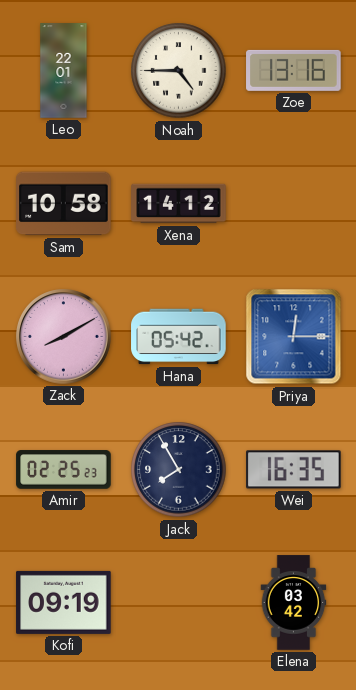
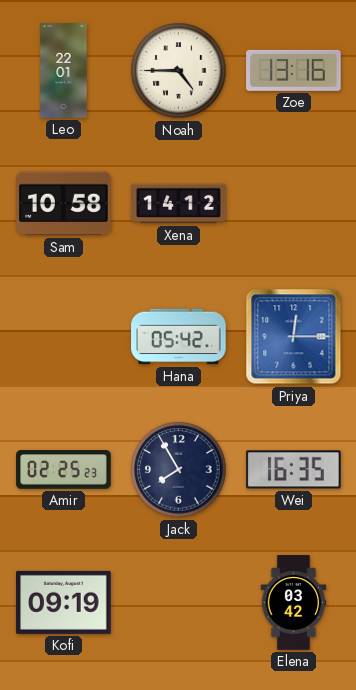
Zack: 8:10 -> none
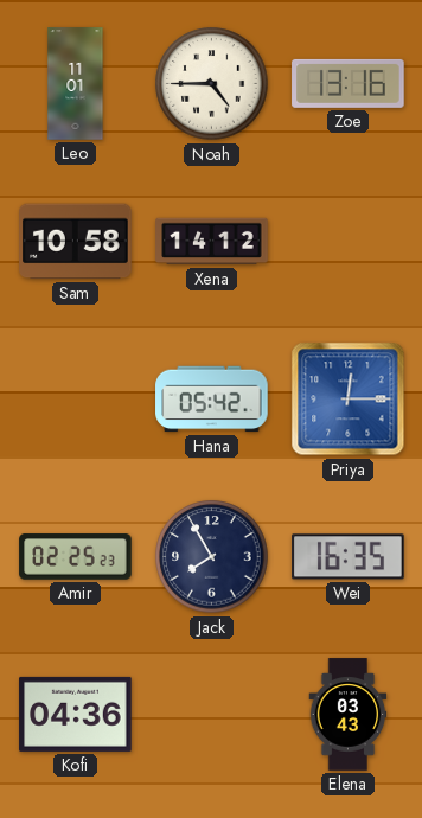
Leo: 22:01 -> 11:01
Kofi: 09:19 -> 04:36
Elena: 03:42 -> 03:43
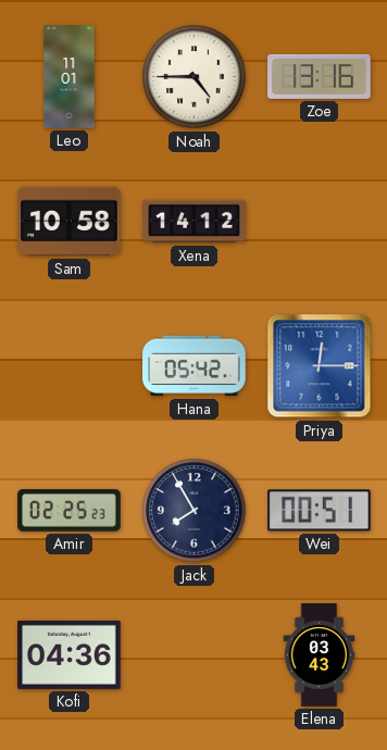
Wei: 16:35 -> 00:51
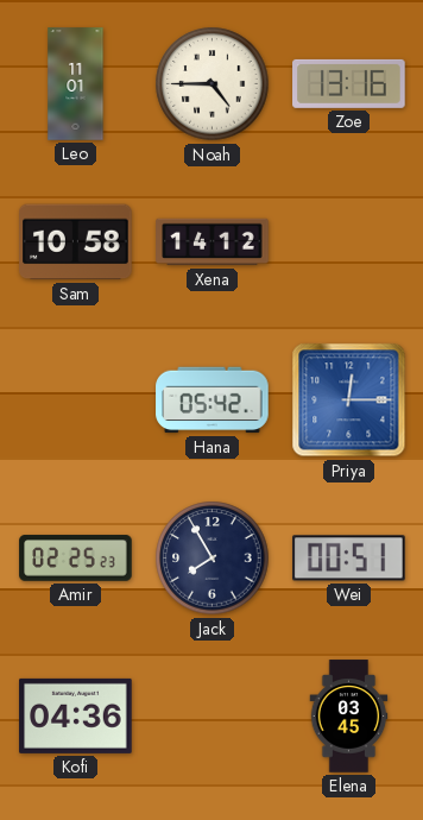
Elena: 03:43 -> 03:45
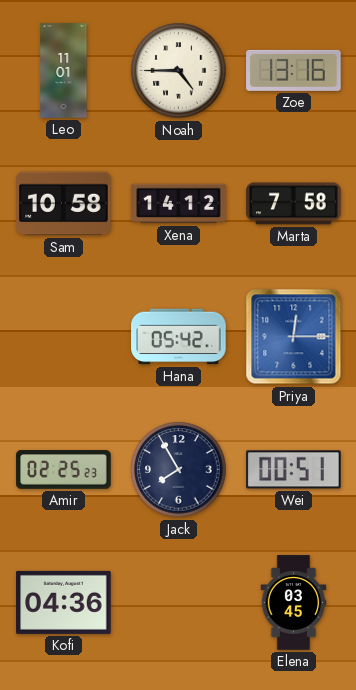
Marta: none -> 7:58
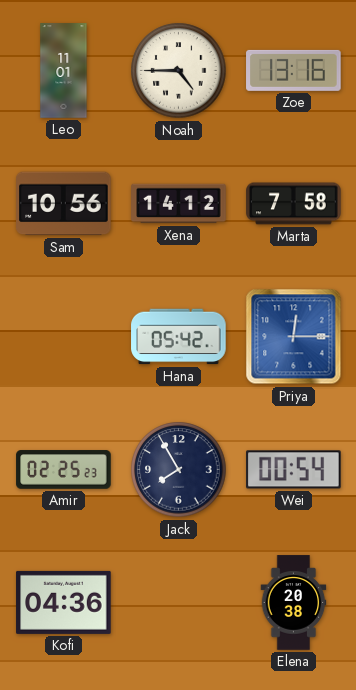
Sam: 10:58 -> 10:56
Wei: 00:51 -> 00:54
Elena: 03:45 -> 20:38
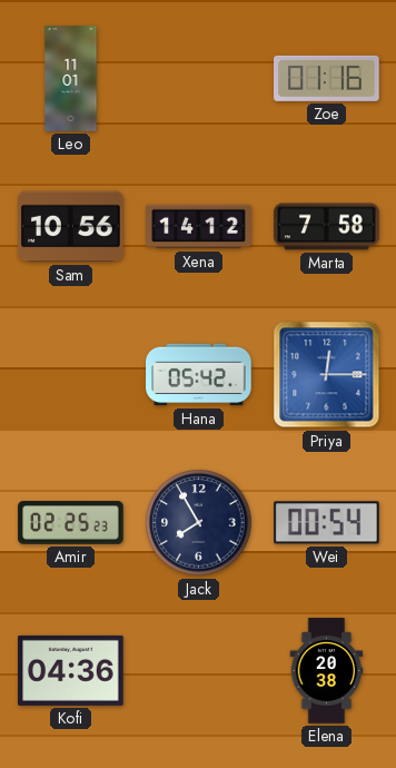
Noah: 4:45 -> none
Zoe: 13:16 -> 01:16
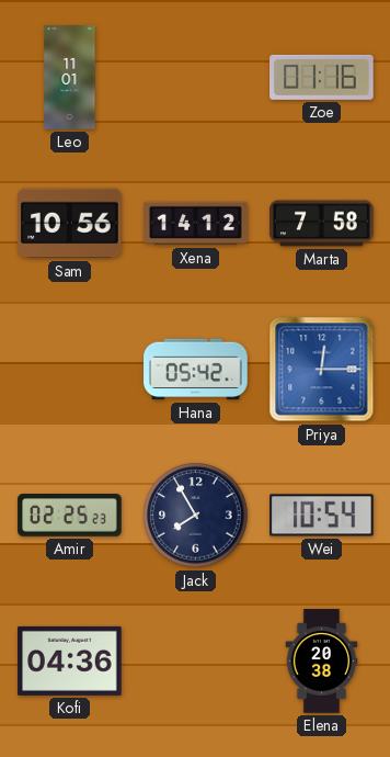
Wei: 00:54 -> 10:54
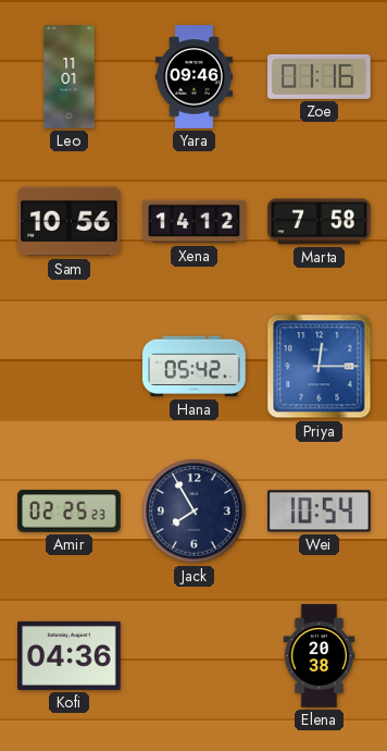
Yara: none -> 09:46
